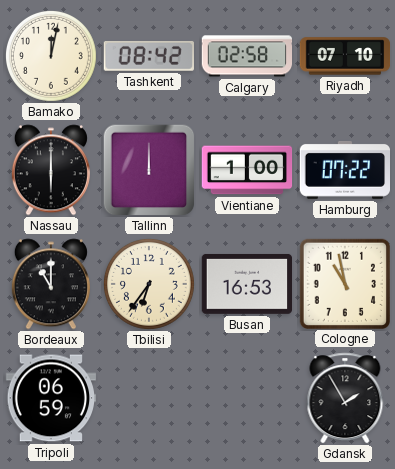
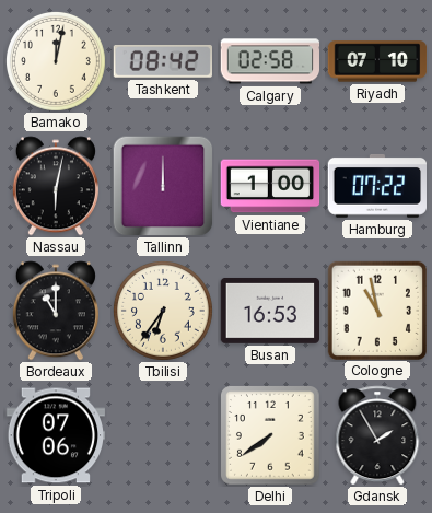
Nassau: 6:00 -> 6:02
Tripoli: 06:59 -> 07:06
Delhi: none -> 7:39
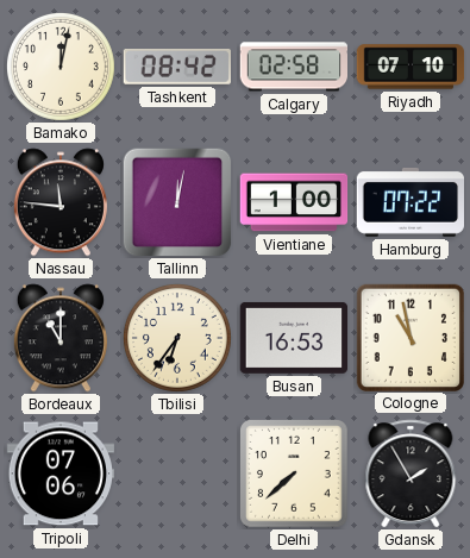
Nassau: 6:02 -> 11:46
Tallinn: 12:00 -> 12:02
Delhi: 7:39 -> 7:38
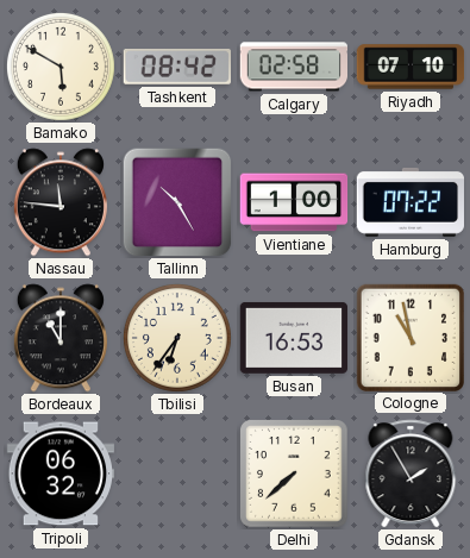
Bamako: 12:02 -> 5:50
Tallinn: 12:02 -> 10:25
Tripoli: 07:06 -> 06:32
